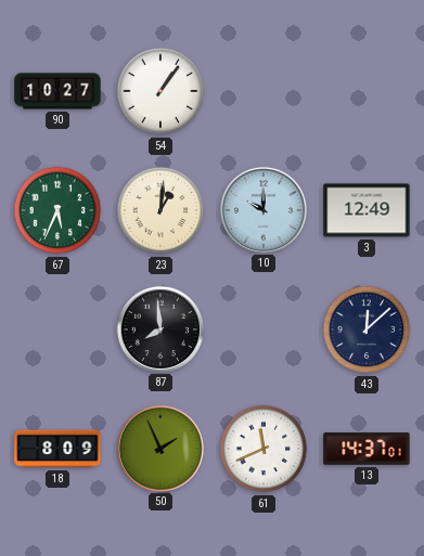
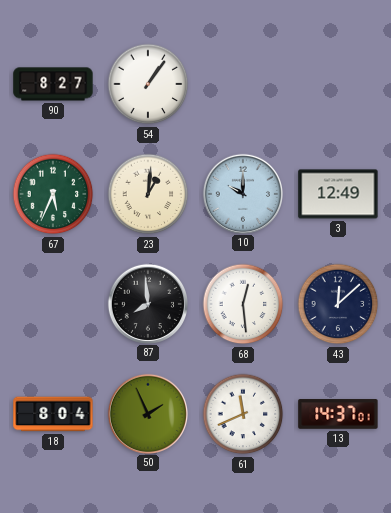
90: 10:27 -> 8:27
68: none -> 12:29
18: 8:09 -> 8:04
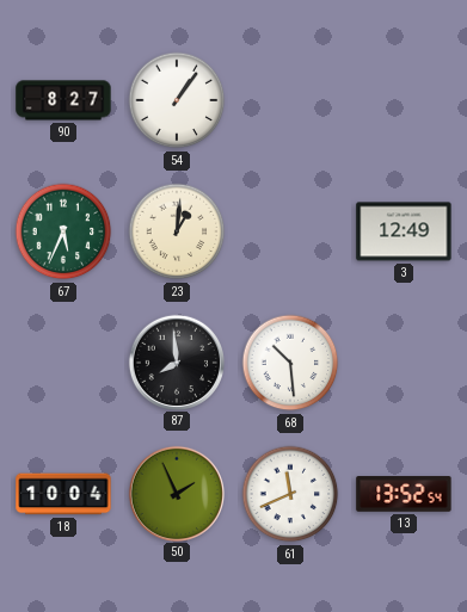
10: 10:00 -> none
68: 12:29 -> 10:29
43: 12:08 -> none
18: 8:04 -> 10:04
13: 14:37 -> 13:52
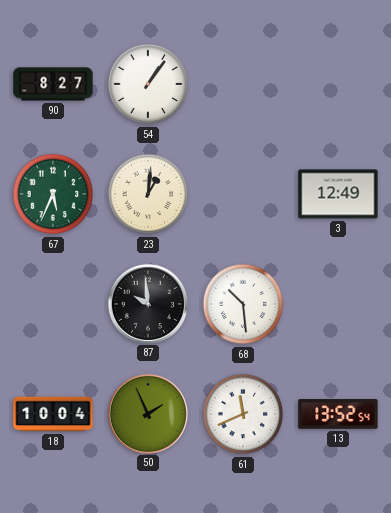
87: 7:59 -> 9:59
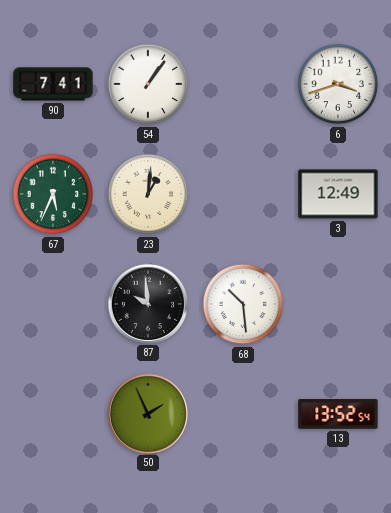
90: 8:27 -> 7:41
6: none -> 3:42
18: 10:04 -> none
61: 11:41 -> none
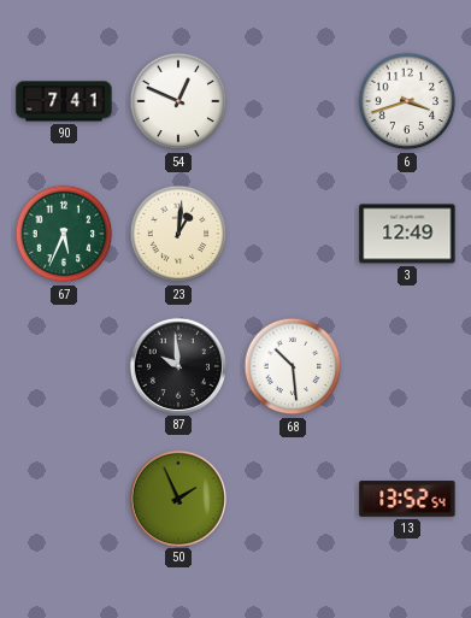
54: 1:06 -> 12:49
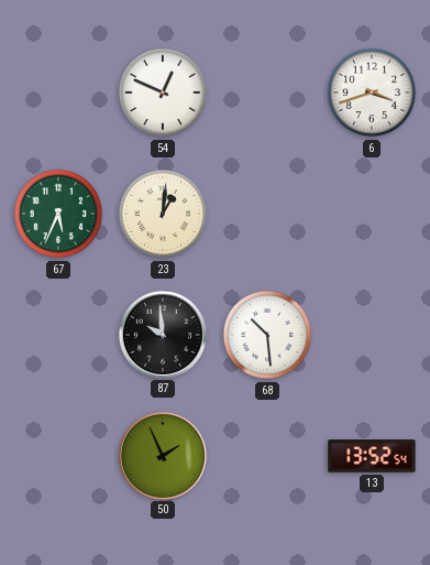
90: 7:41 -> none
3: 12:49 -> none
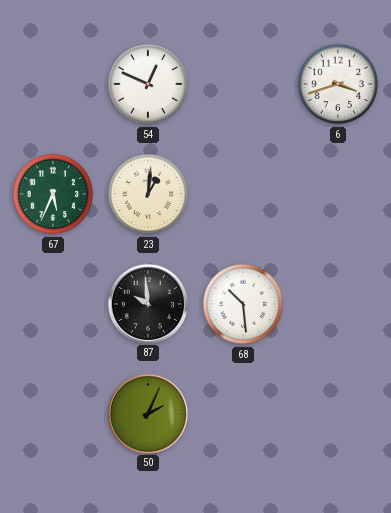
50: 1:56 -> 2:04
13: 13:52 -> none
